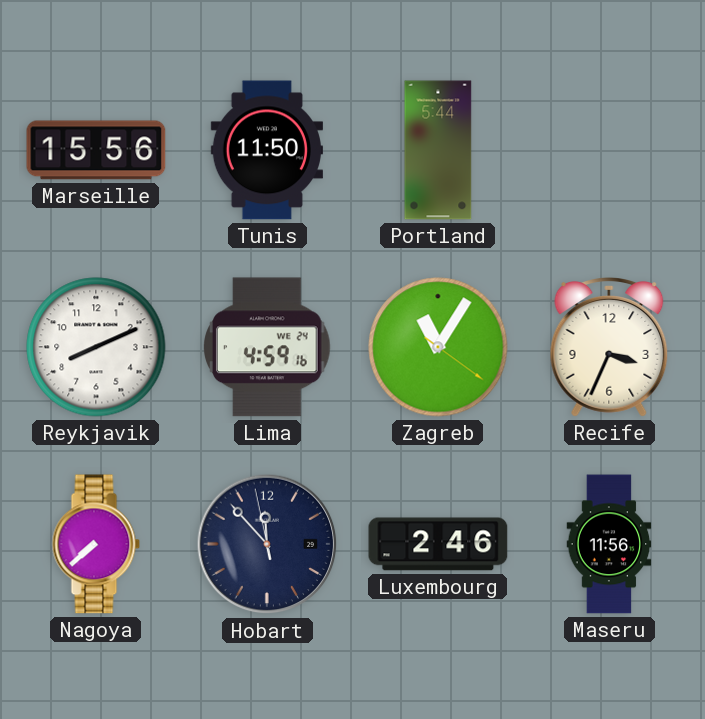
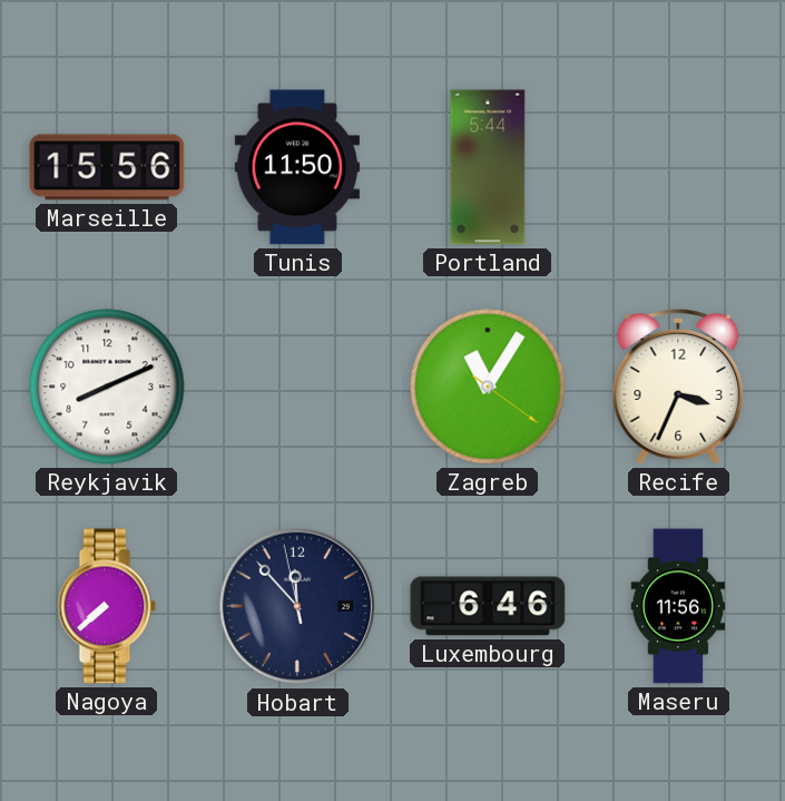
Lima: 4:59 -> none
Luxembourg: 2:46 -> 6:46
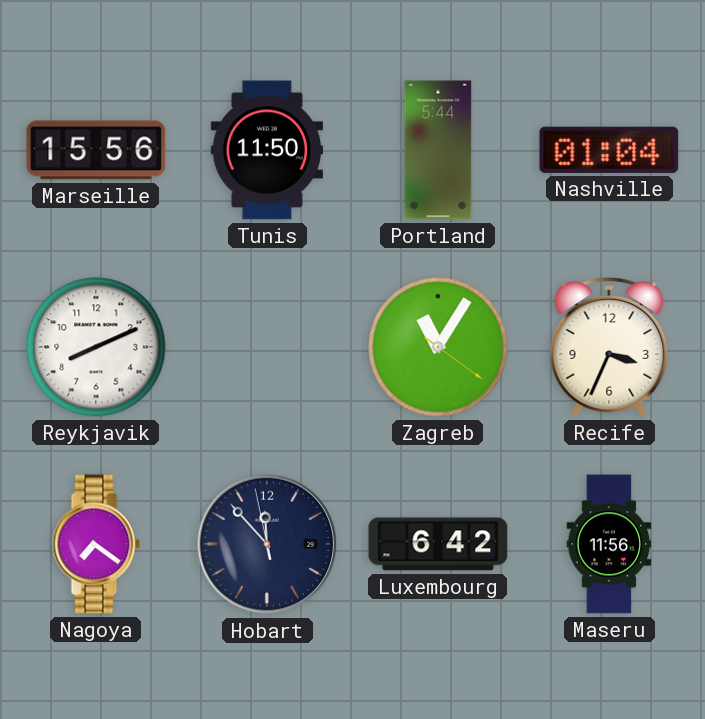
Nashville: none -> 01:04
Nagoya: 7:38 -> 7:21
Luxembourg: 6:46 -> 6:42
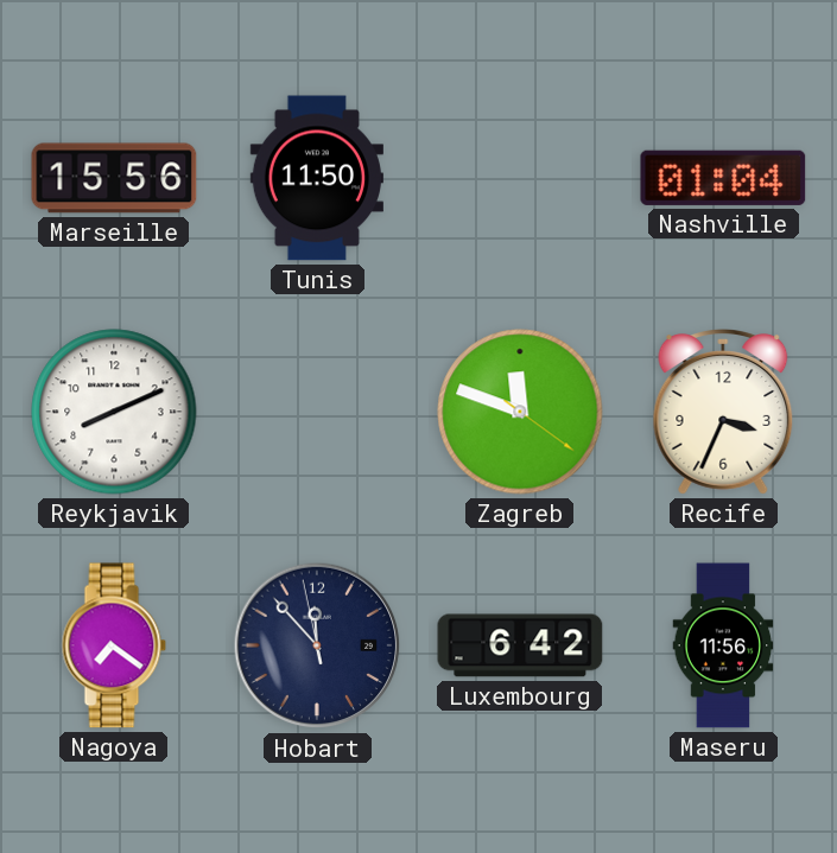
Portland: 5:44 -> none
Zagreb: 11:05 -> 11:48
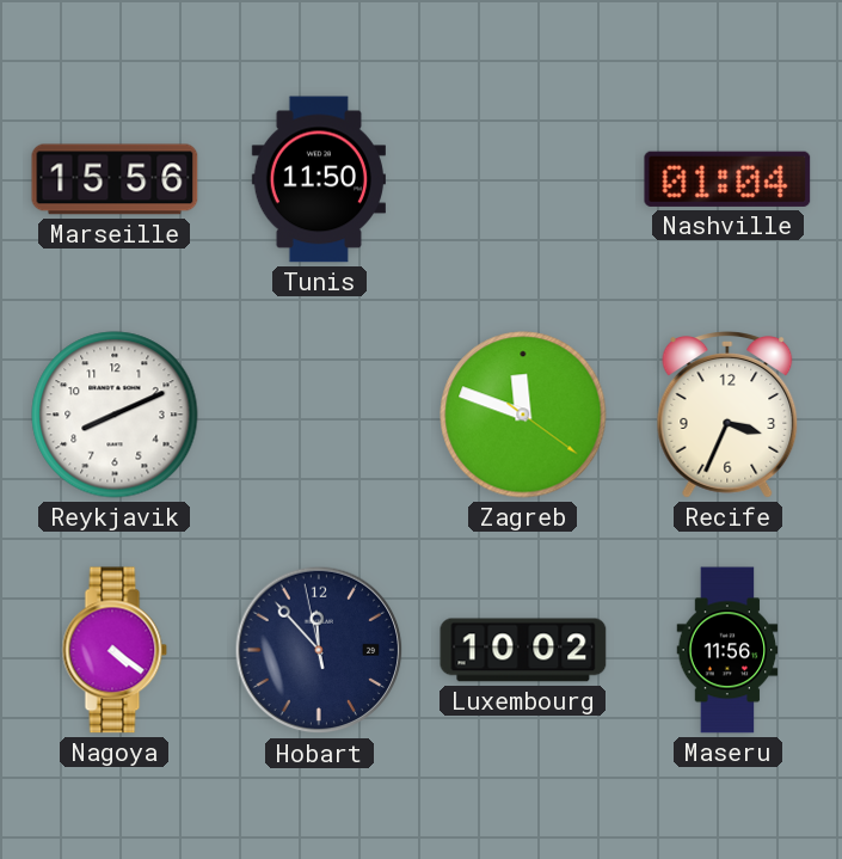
Nagoya: 7:21 -> 4:21
Luxembourg: 6:42 -> 10:02
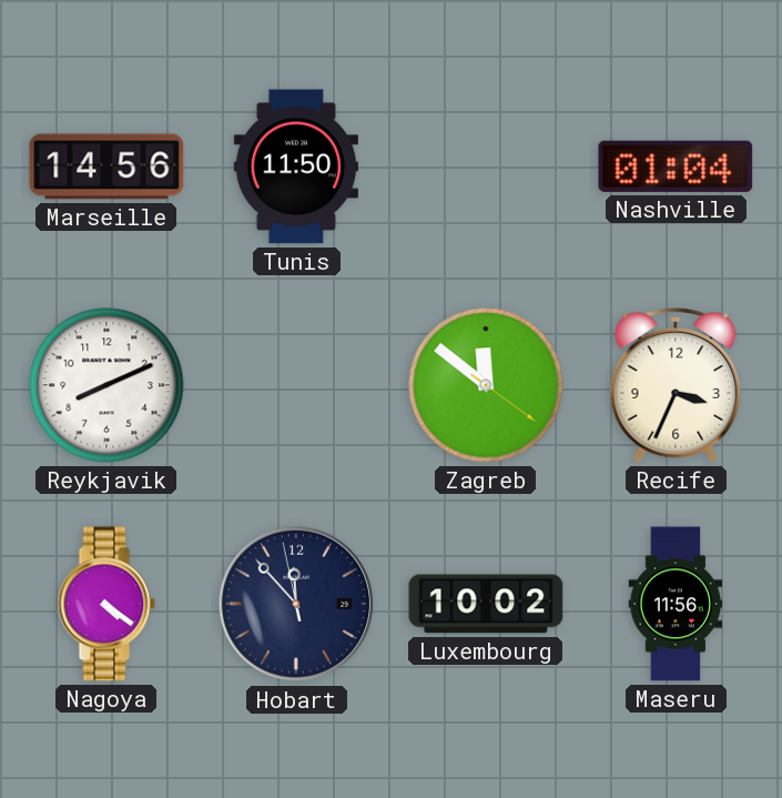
Marseille: 15:56 -> 14:56
Zagreb: 11:48 -> 11:51
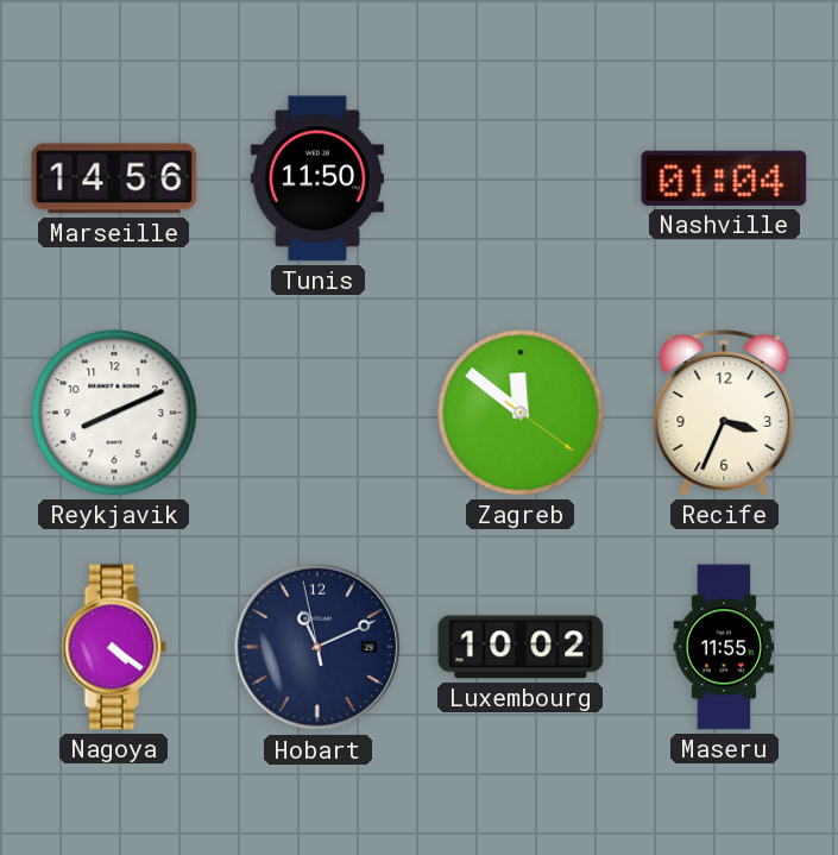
Hobart: 11:52 -> 11:10
Maseru: 11:56 -> 11:55
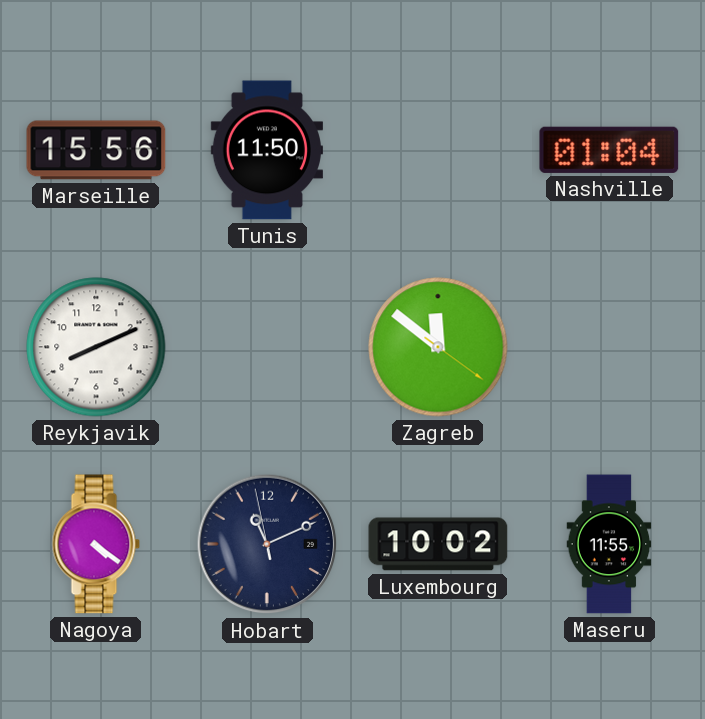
Marseille: 14:56 -> 15:56
Recife: 3:34 -> none
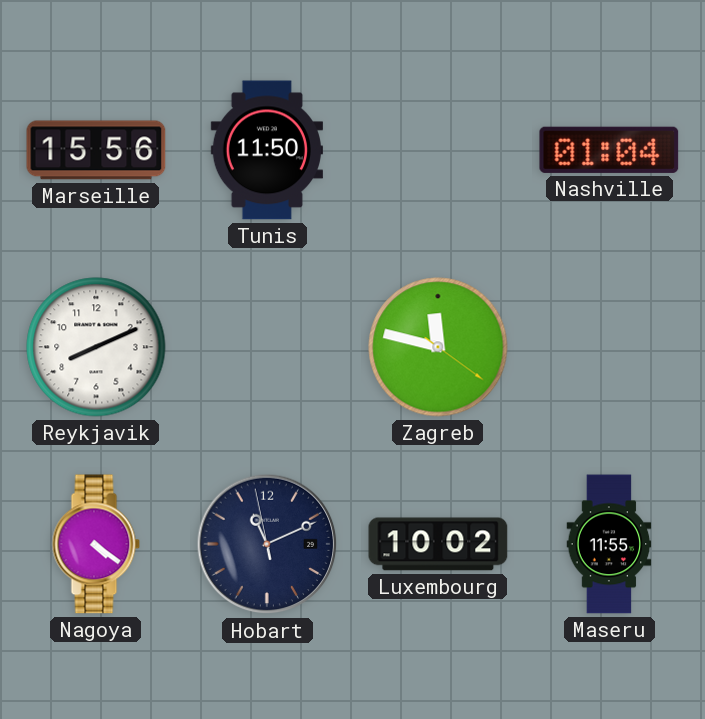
Zagreb: 11:51 -> 11:47
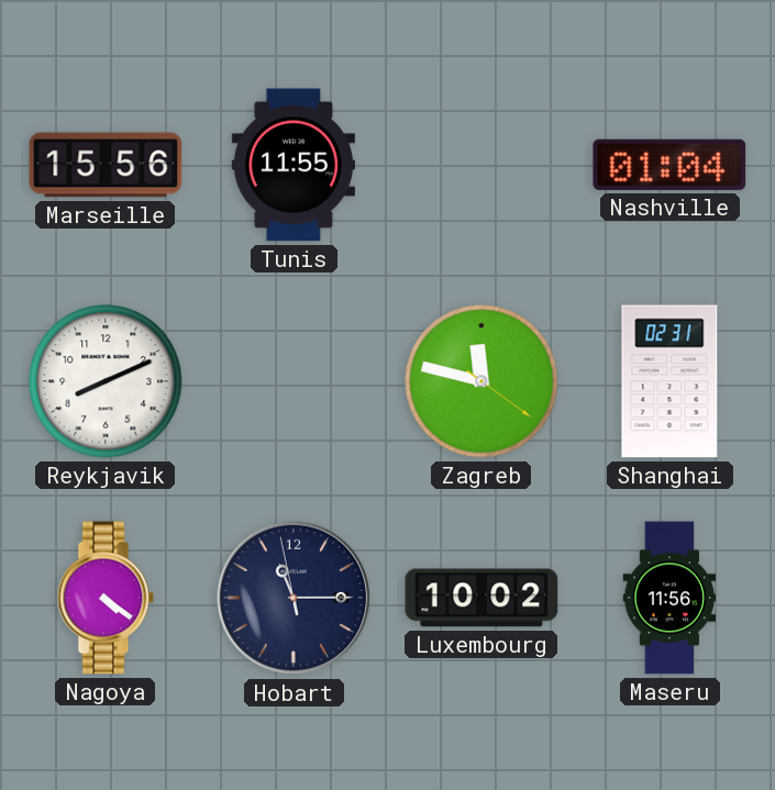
Tunis: 11:50 -> 11:55
Shanghai: none -> 02:31
Hobart: 11:10 -> 11:14
Maseru: 11:55 -> 11:56
